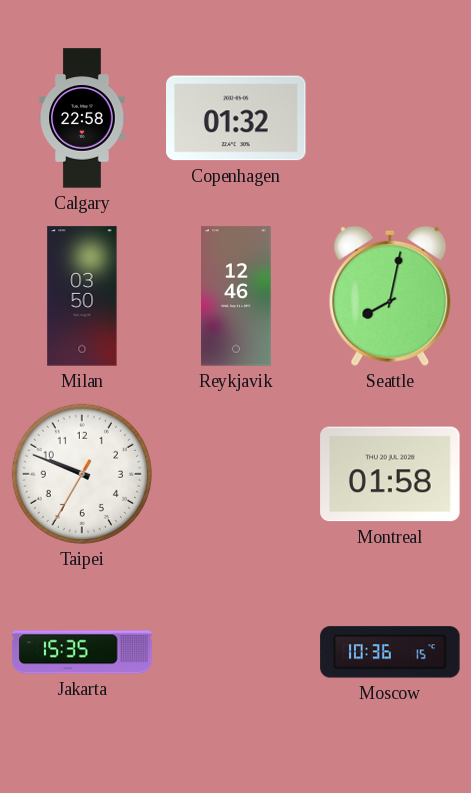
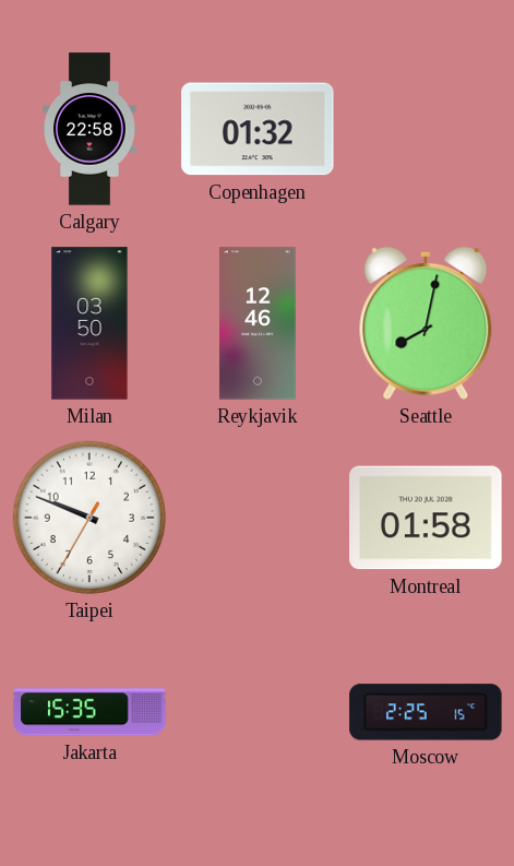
Moscow: 10:36 -> 2:25
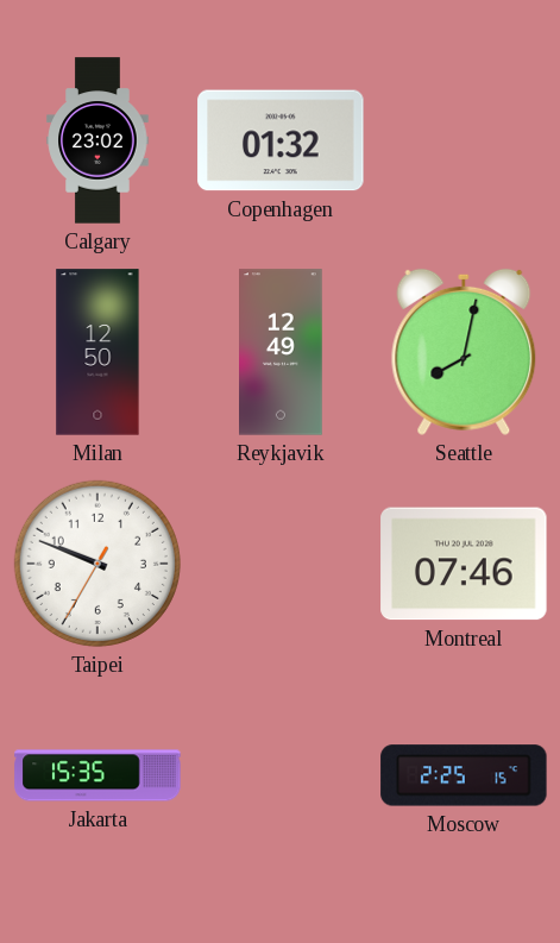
Calgary: 22:58 -> 23:02
Milan: 03:50 -> 12:50
Reykjavik: 12:46 -> 12:49
Montreal: 01:58 -> 07:46
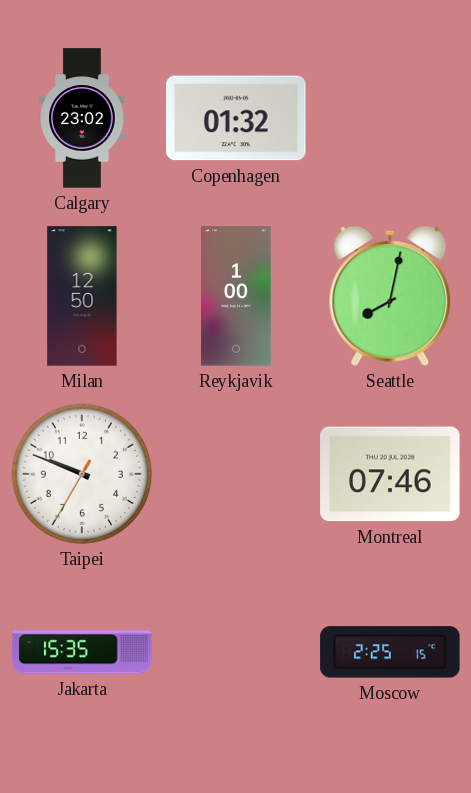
Reykjavik: 12:49 -> 1:00
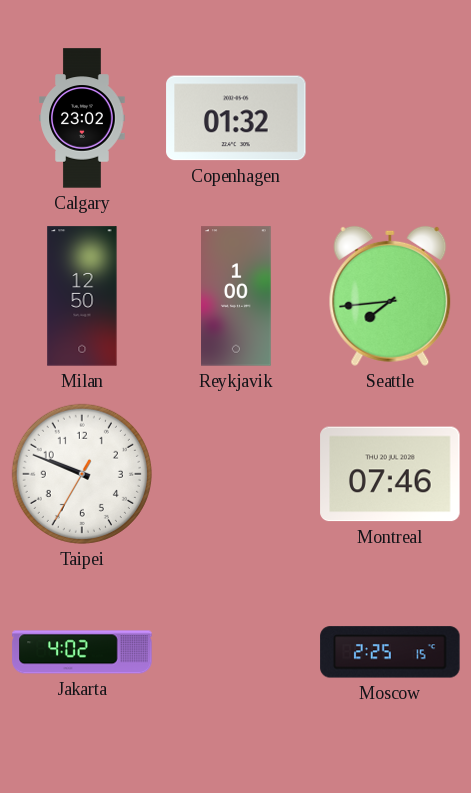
Seattle: 8:02 -> 7:44
Jakarta: 15:35 -> 4:02
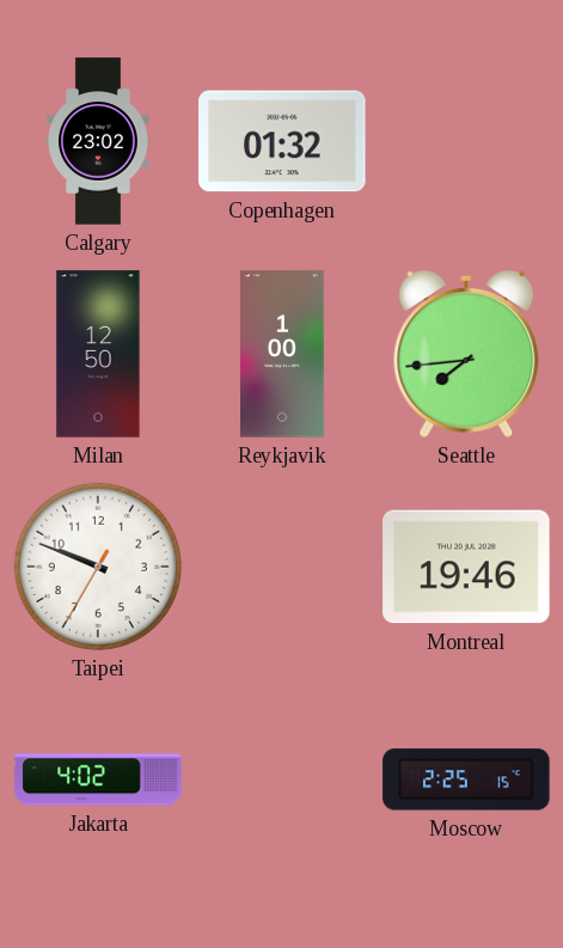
Montreal: 07:46 -> 19:46
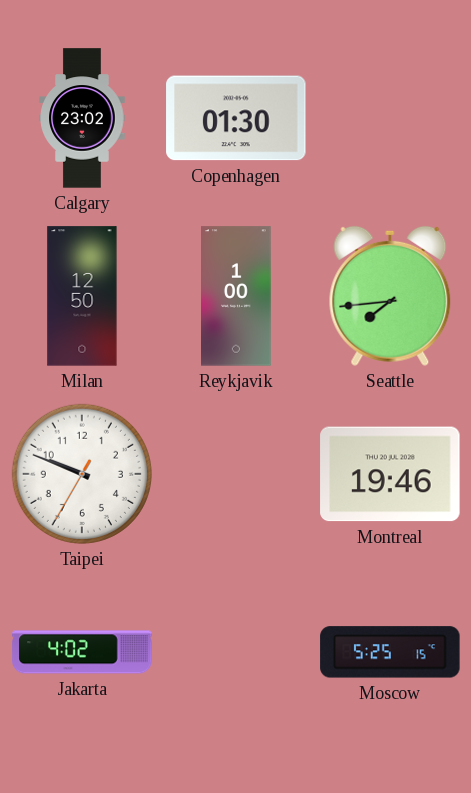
Copenhagen: 01:32 -> 01:30
Moscow: 2:25 -> 5:25
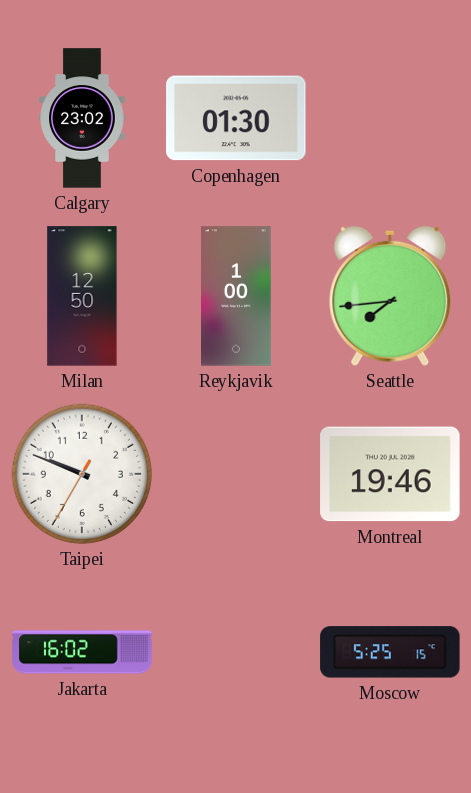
Jakarta: 4:02 -> 16:02
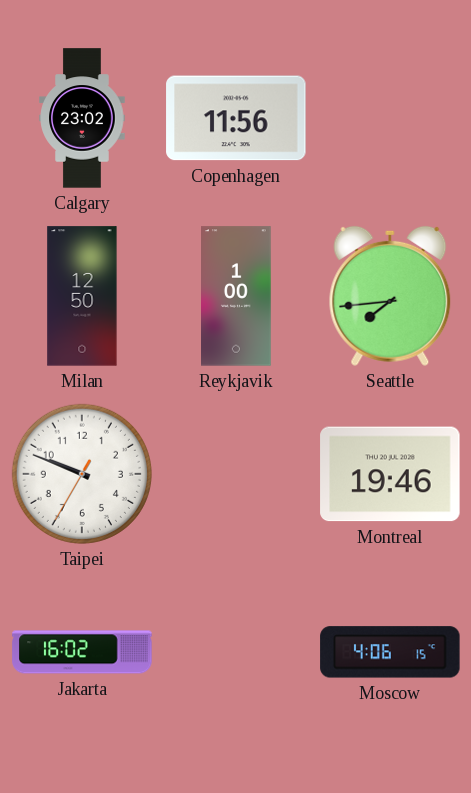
Copenhagen: 01:30 -> 11:56
Moscow: 5:25 -> 4:06
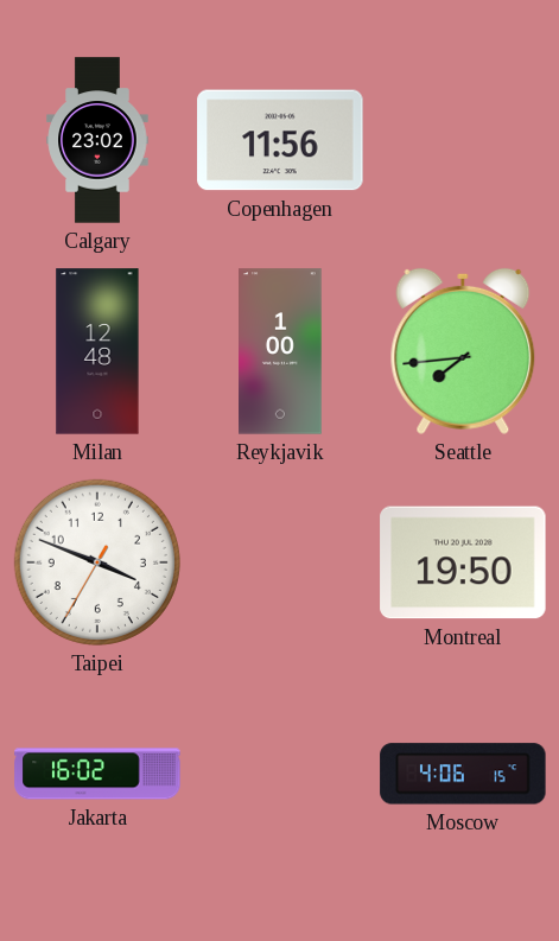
Milan: 12:50 -> 12:48
Taipei: 9:48 -> 3:48
Montreal: 19:46 -> 19:50
